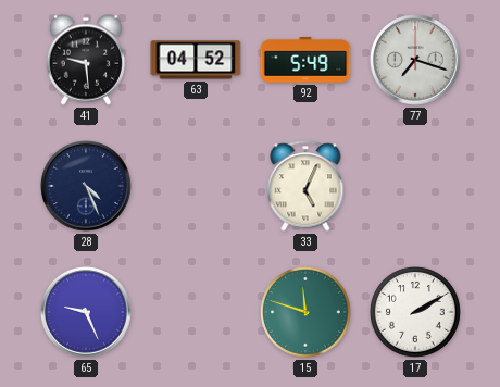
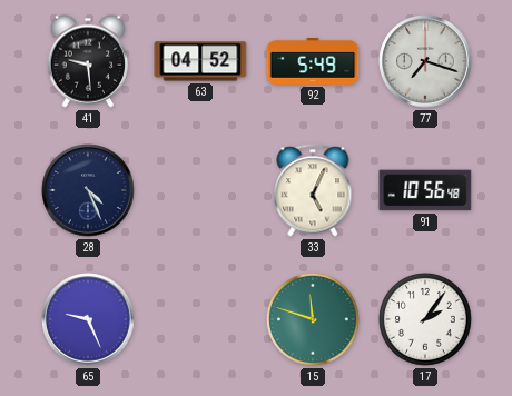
91: none -> 10:56
17: 2:10 -> 2:06
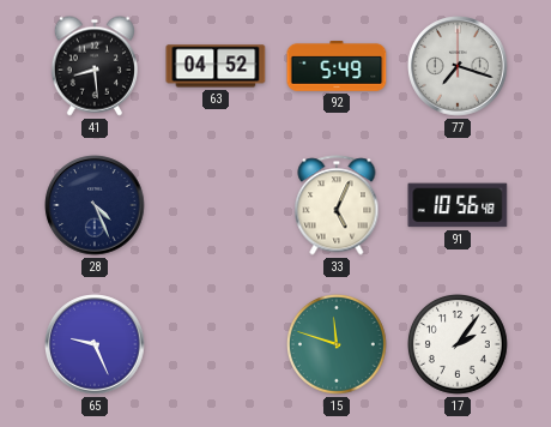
41: 9:29 -> 8:29
